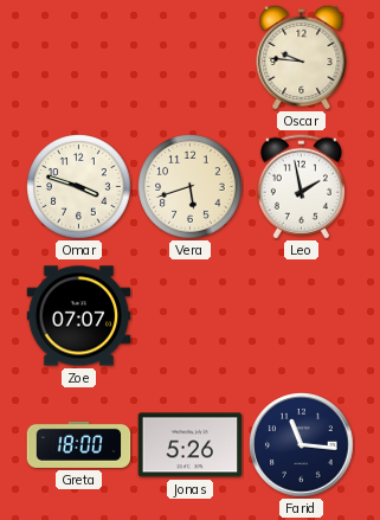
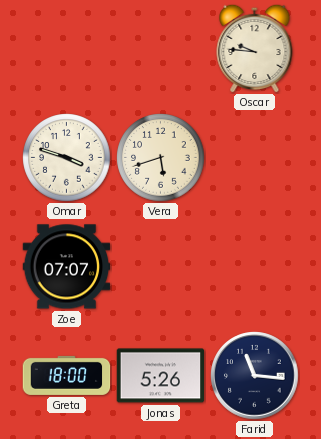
Leo: 1:58 -> none
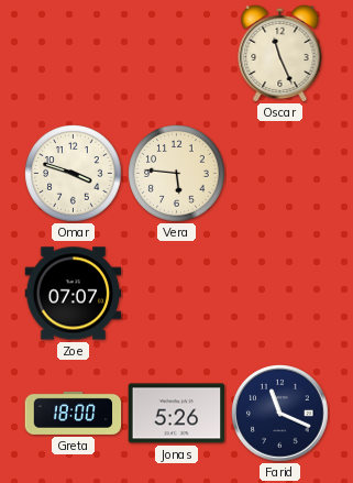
Oscar: 9:46 -> 11:26
Vera: 5:42 -> 5:46
Farid: 11:16 -> 11:19
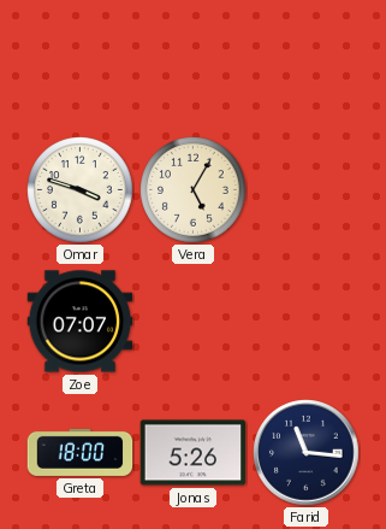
Oscar: 11:26 -> none
Vera: 5:46 -> 5:05
Farid: 11:19 -> 11:16
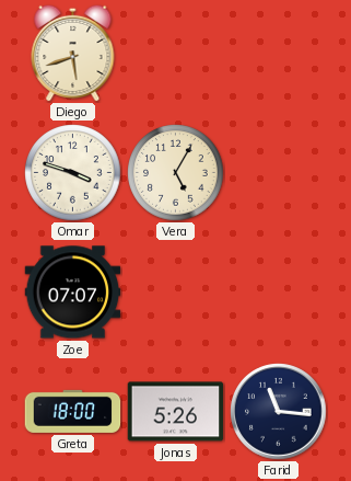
Diego: none -> 5:42
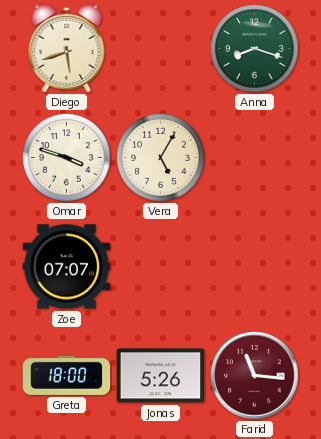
Anna: none -> 8:18
Farid dial: navy -> burgundy
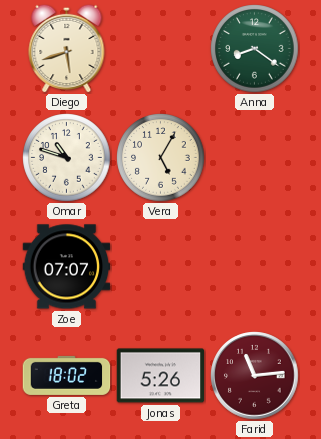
Anna: 8:18 -> 8:21
Omar: 3:48 -> 10:48
Greta: 18:00 -> 18:02
Farid: 11:16 -> 11:14
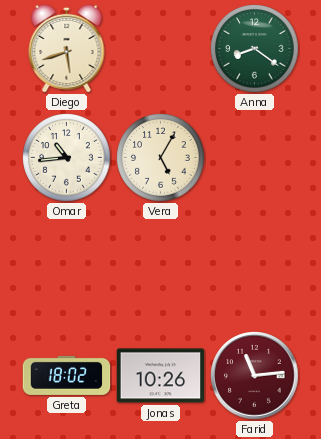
Omar: 10:48 -> 10:44
Zoe: 07:07 -> none
Jonas: 5:26 -> 10:26
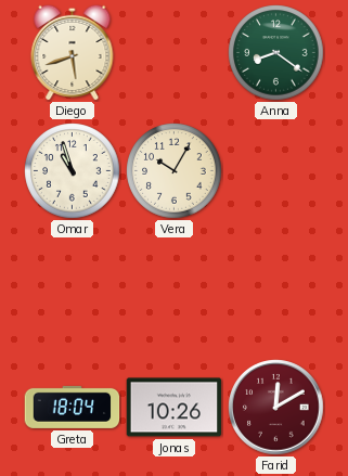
Omar: 10:44 -> 10:57
Vera: 5:05 -> 10:05
Greta: 18:02 -> 18:04
Farid: 11:14 -> 12:10
